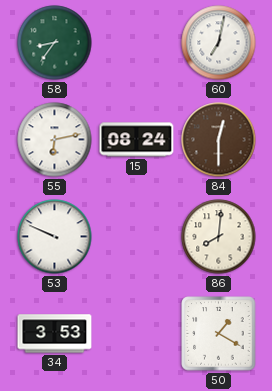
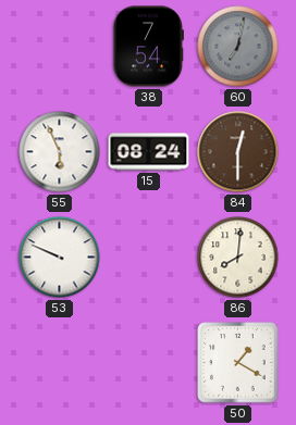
58: 8:36 -> none
38: none -> 7:54
60 dial: white -> grey
55: 6:13 -> 5:56
34: 3:53 -> none
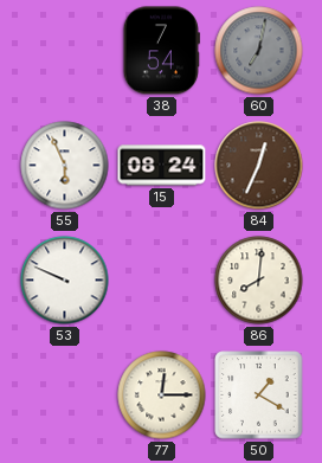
84: 12:30 -> 12:34
77: none -> 12:15
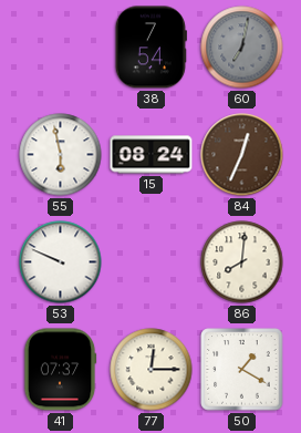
55: 5:56 -> 5:58
41: none -> 07:37
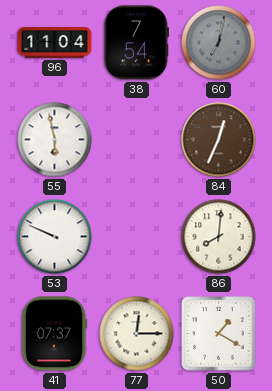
96: none -> 11:04
15: 08:24 -> none
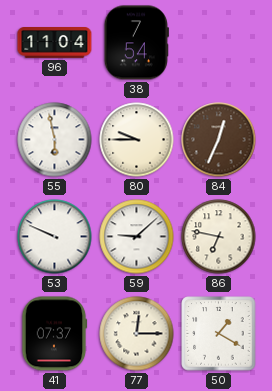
60: 7:02 -> none
80: none -> 9:45
59: none -> 9:08
86: 8:01 -> 6:47
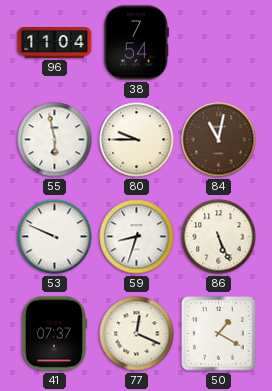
84: 12:34 -> 11:02
59: 9:08 -> 8:33
86: 6:47 -> 5:26
77: 12:15 -> 12:19
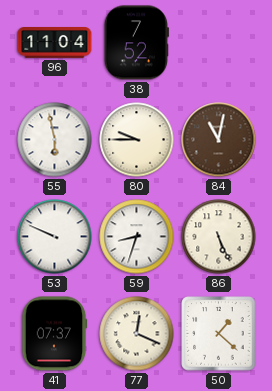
38: 7:54 -> 7:52
50: 1:20 -> 1:22
